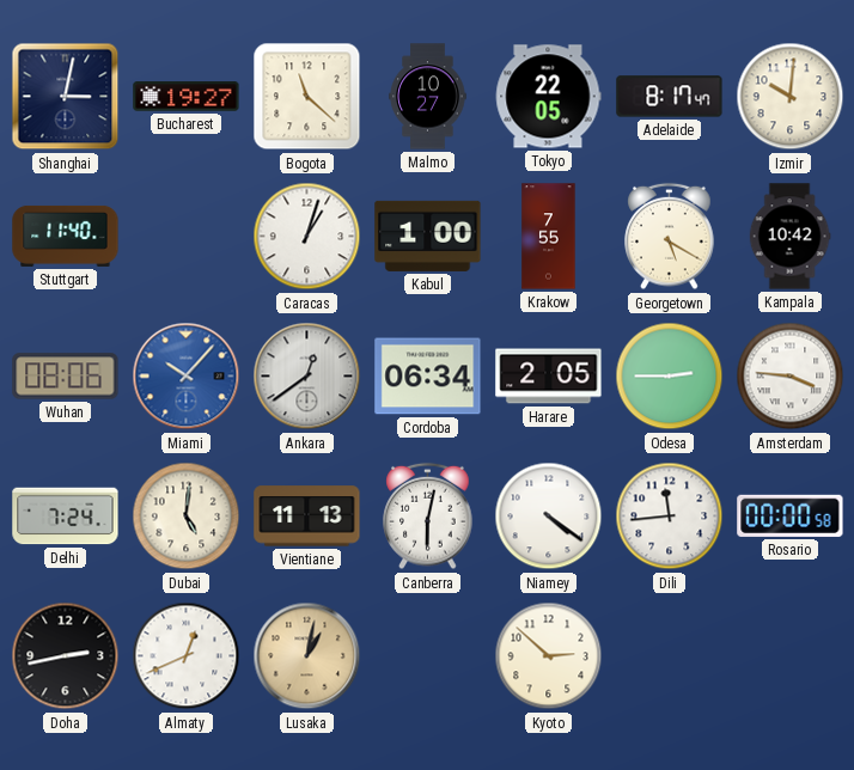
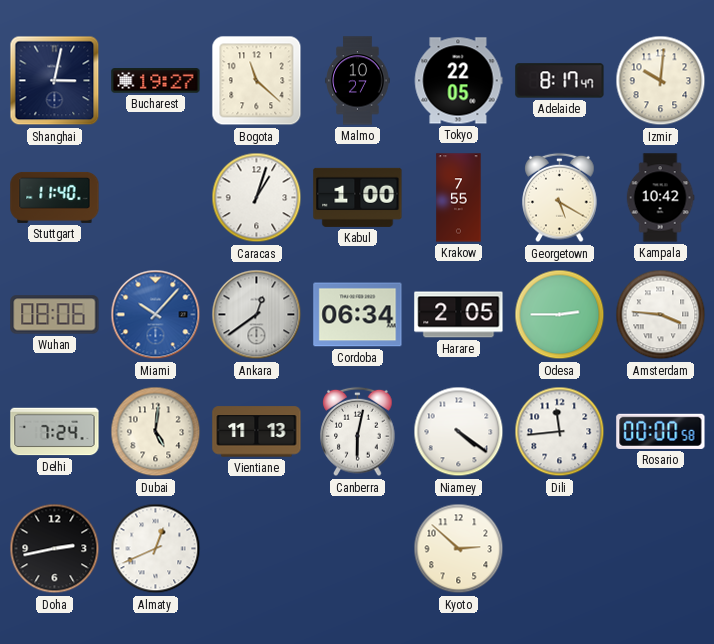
Lusaka: 1:02 -> none
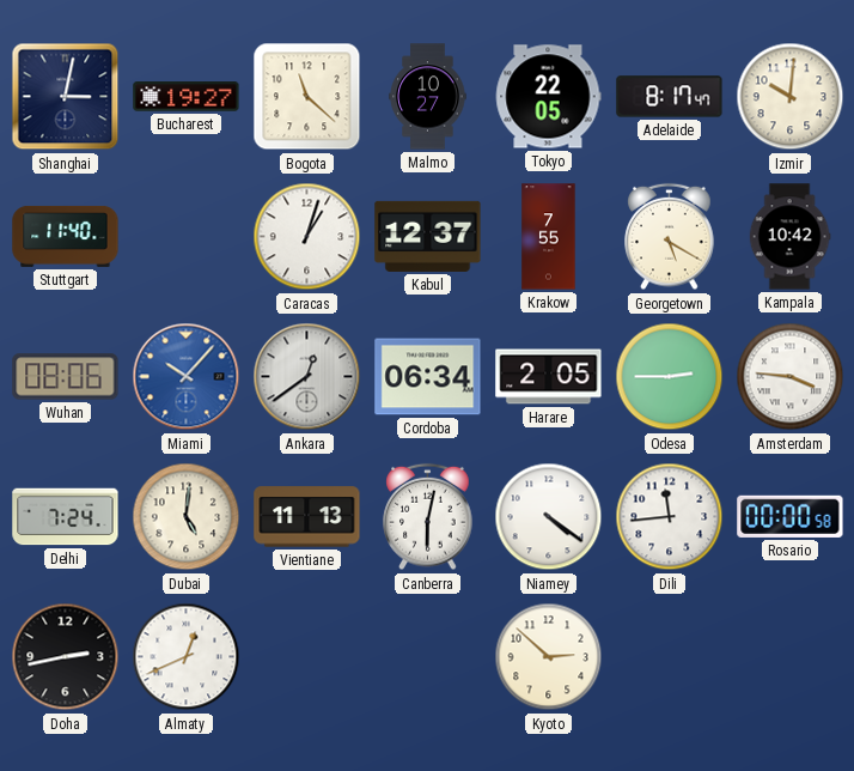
Kabul: 1:00 -> 12:37
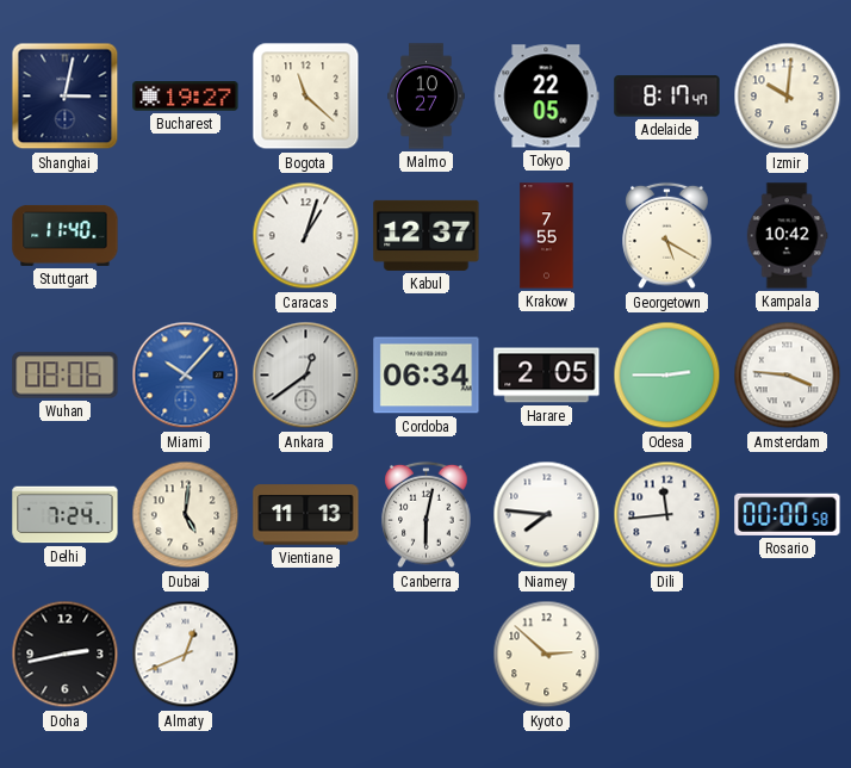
Niamey: 4:21 -> 7:46
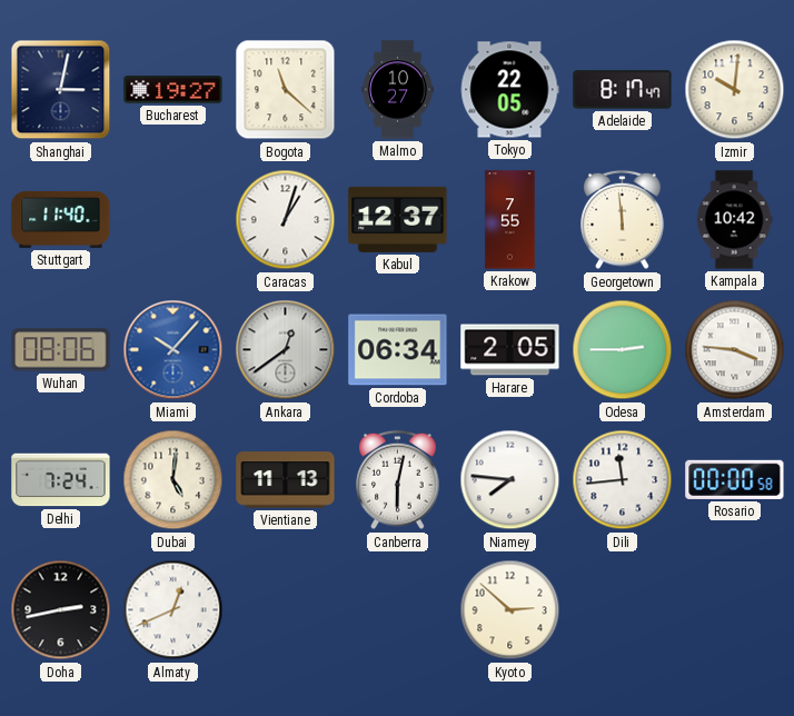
Georgetown: 5:20 -> 11:59
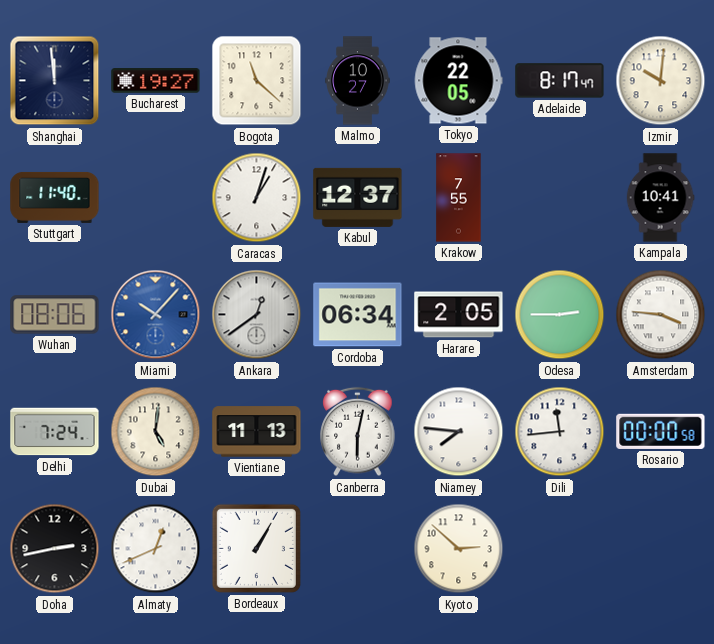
Shanghai: 3:02 -> 11:59
Georgetown: 11:59 -> none
Kampala: 10:42 -> 10:41
Bordeaux: none -> 1:05
